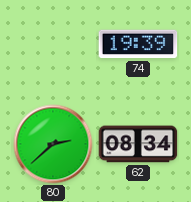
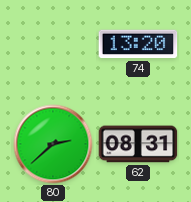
74: 19:39 -> 13:20
62: 08:34 -> 08:31
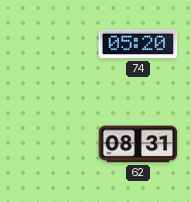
74: 13:20 -> 05:20
80: 2:38 -> none
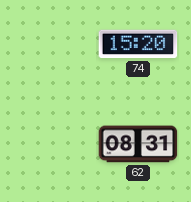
74: 05:20 -> 15:20
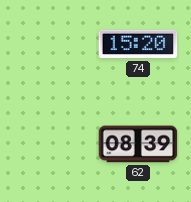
62: 08:31 -> 08:39
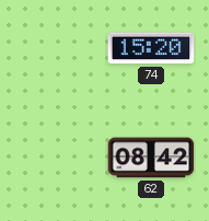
62: 08:39 -> 08:42
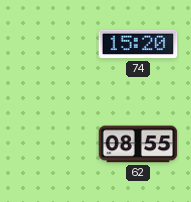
62: 08:42 -> 08:55
